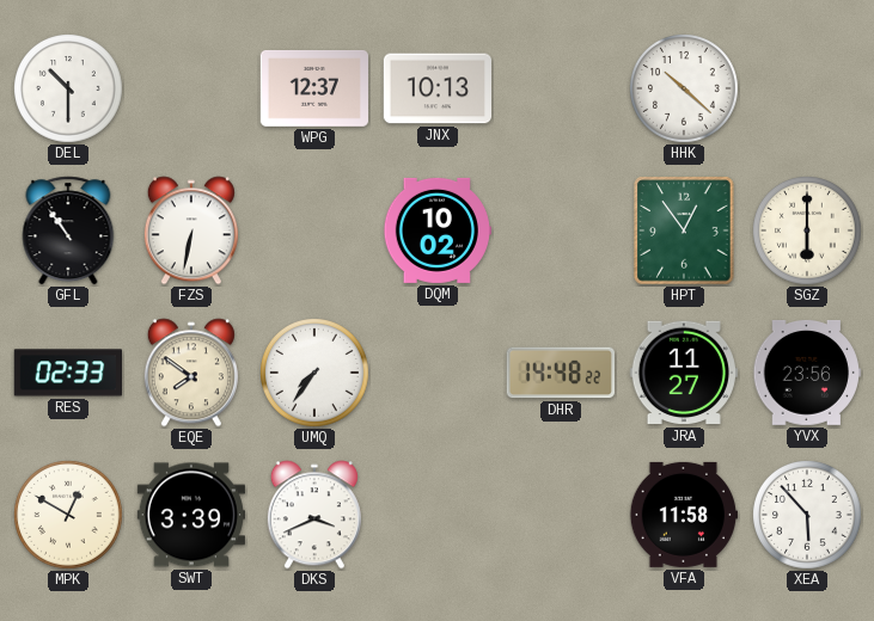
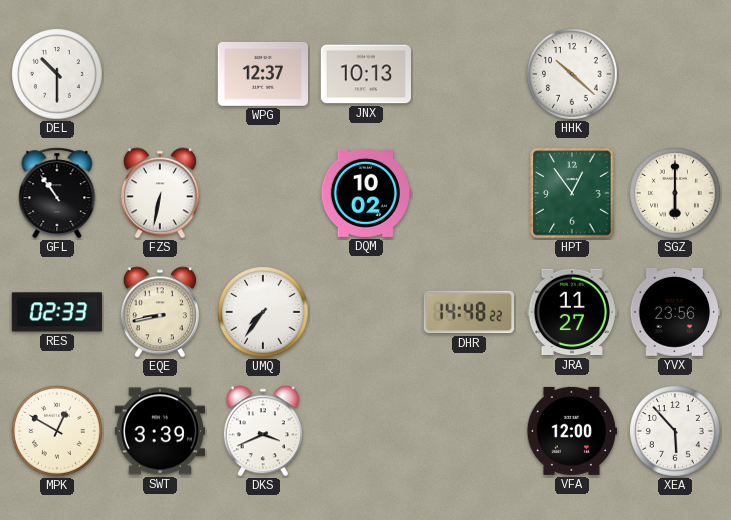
EQE: 7:51 -> 8:43
VFA: 11:58 -> 12:00
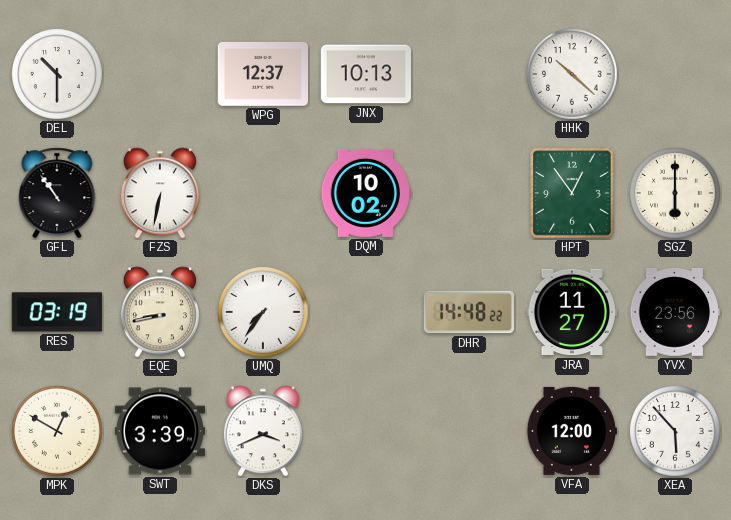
RES: 02:33 -> 03:19
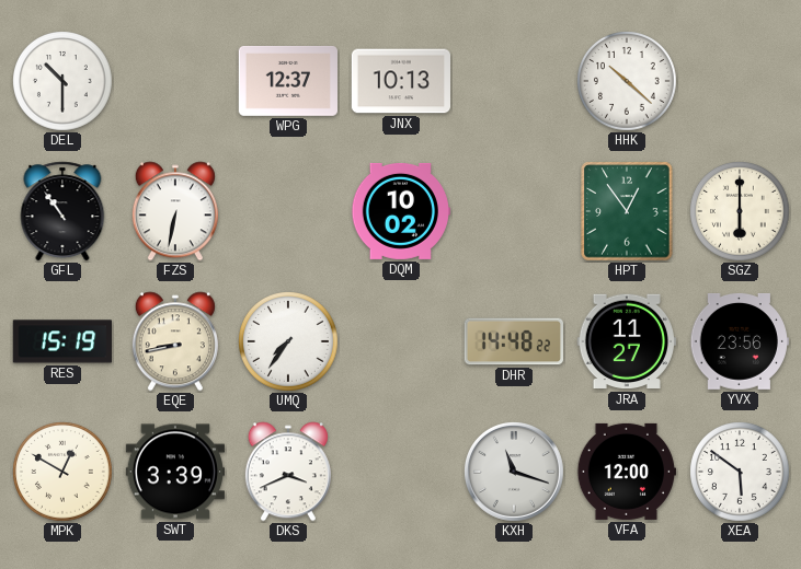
RES: 03:19 -> 15:19
KXH: none -> 11:18
XEA: 5:53 -> 5:51
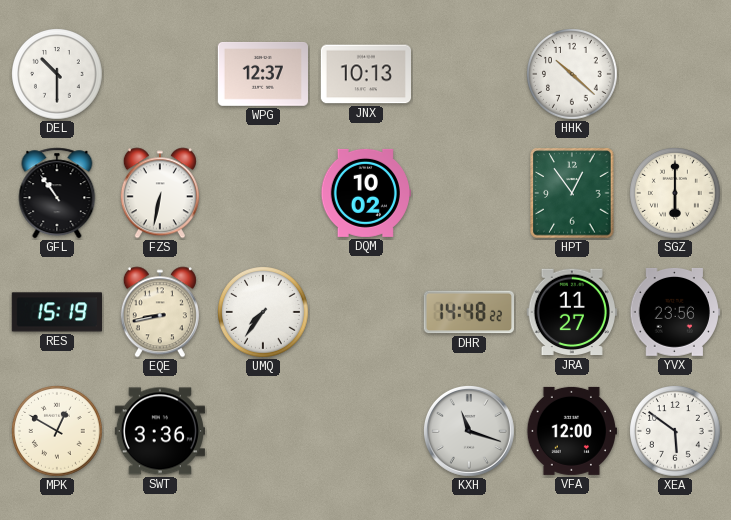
SWT: 3:39 -> 3:36
DKS: 3:41 -> none
